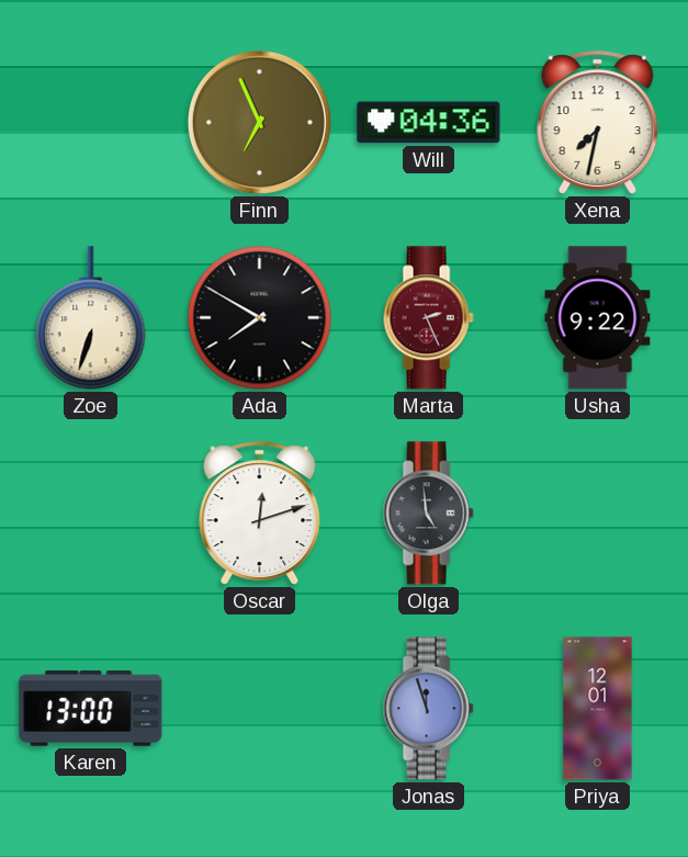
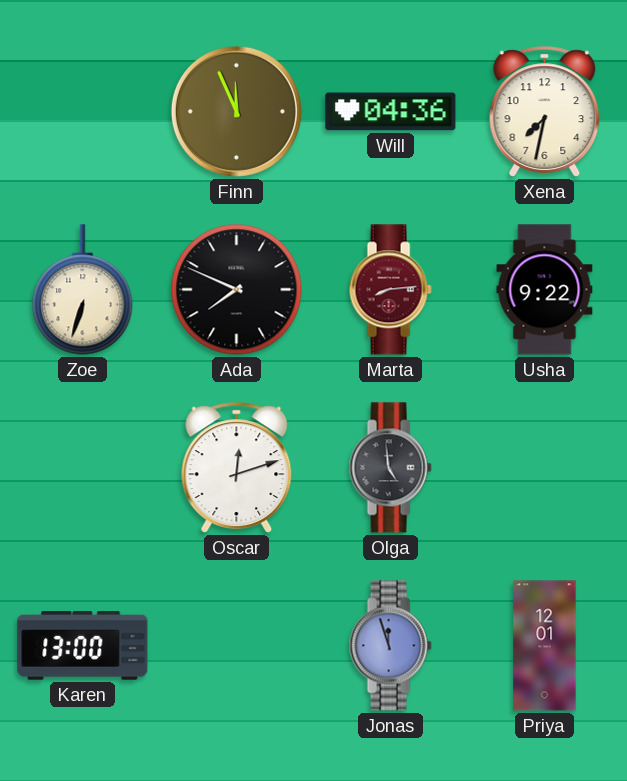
Finn: 6:56 -> 11:56
Ada: 7:50 -> 7:49
Marta: 2:26 -> 8:14
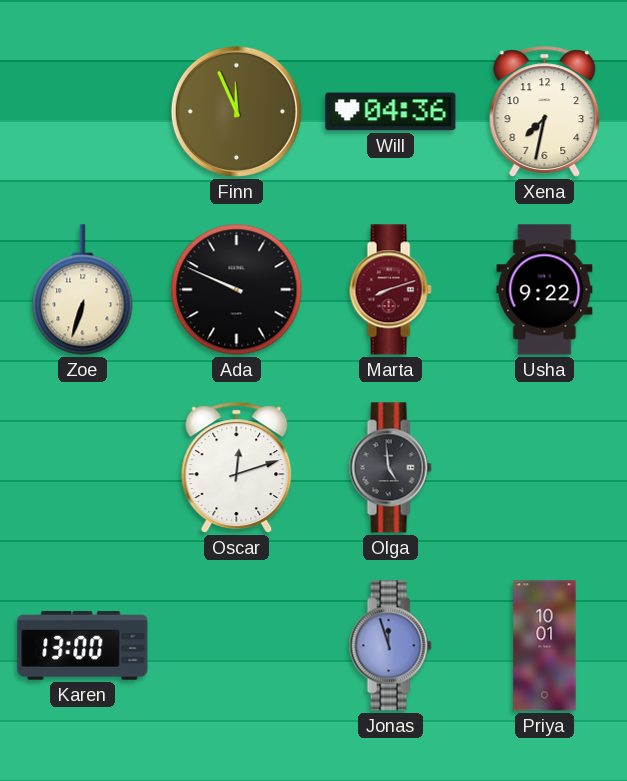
Ada: 7:49 -> 9:49
Marta: 8:14 -> 8:12
Priya: 12:01 -> 10:01
